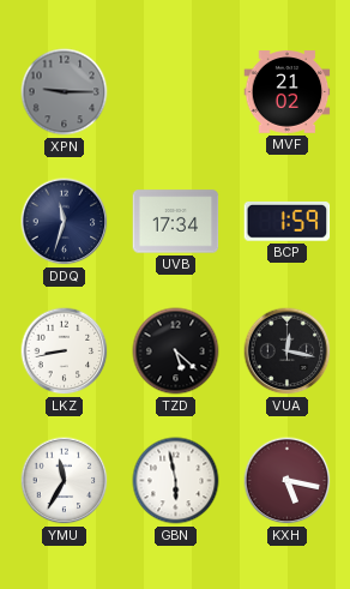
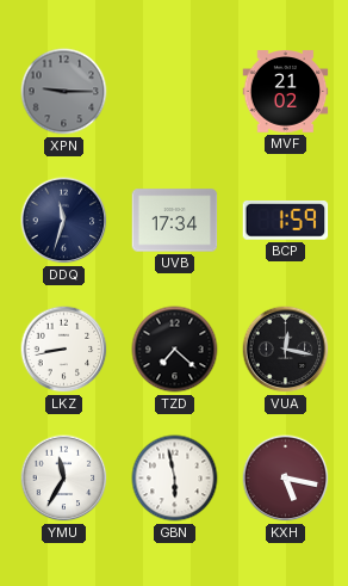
TZD: 5:22 -> 7:22
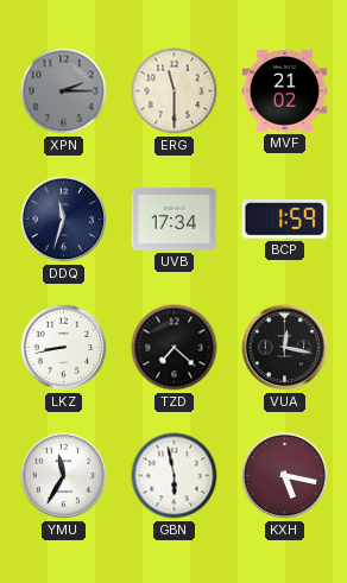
XPN: 9:15 -> 2:15
ERG: none -> 11:30
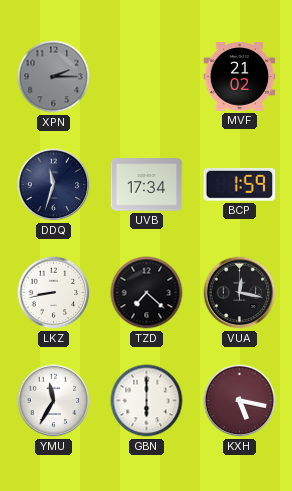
ERG: 11:30 -> none
GBN: 5:58 -> 6:00
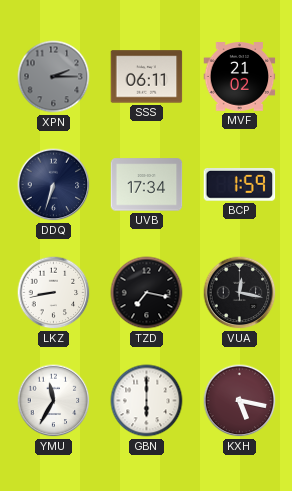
SSS: none -> 06:11
DDQ: 11:33 -> 6:33
TZD: 7:22 -> 7:17
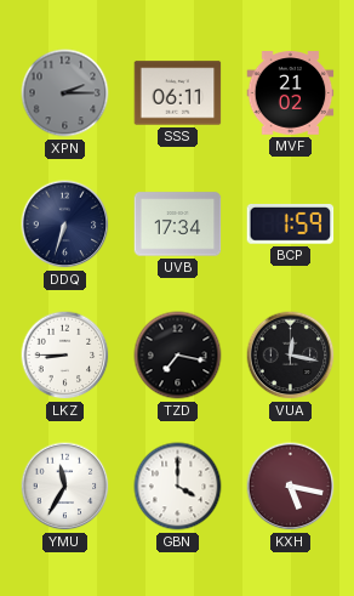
LKZ: 8:43 -> 8:45
GBN: 6:00 -> 4:00
